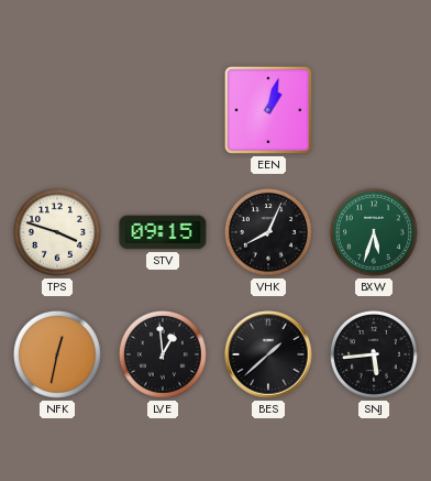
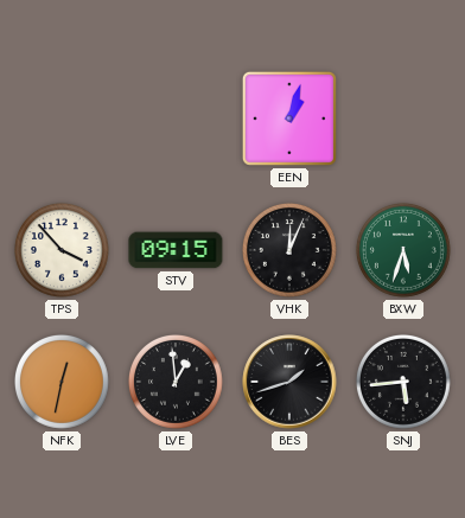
TPS: 3:48 -> 3:53
VHK: 8:04 -> 12:04
BES: 1:38 -> 1:42
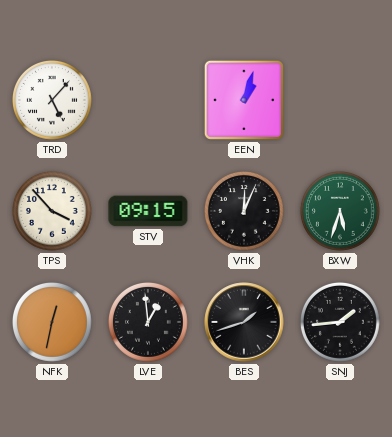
TRD: none -> 5:07
SNJ: 5:44 -> 1:44
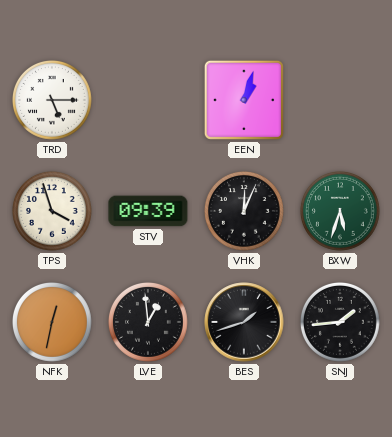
TRD: 5:07 -> 5:15
TPS: 3:53 -> 3:57
STV: 09:15 -> 09:39
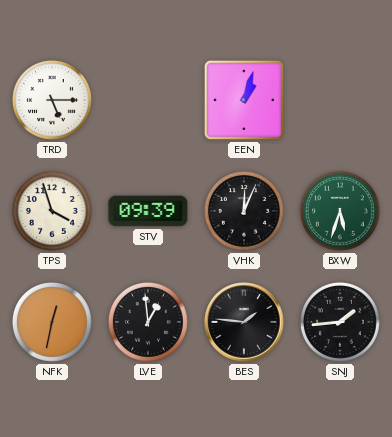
BES: 1:42 -> 1:46
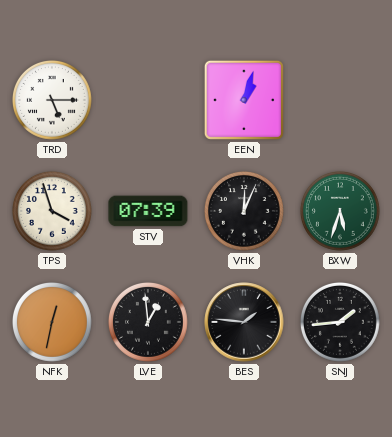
STV: 09:39 -> 07:39
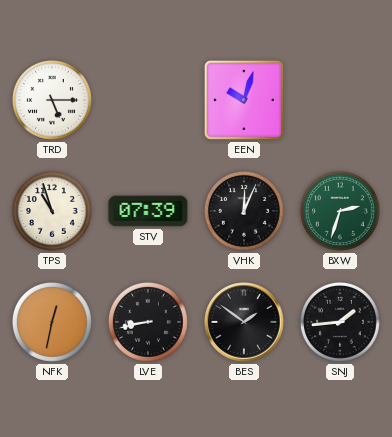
EEN: 1:03 -> 10:03
TPS: 3:57 -> 10:57
BXW: 5:33 -> 2:33
LVE: 12:59 -> 8:43
BES: 1:46 -> 1:51
